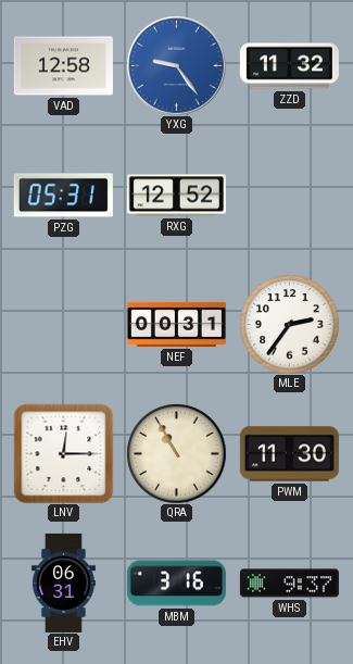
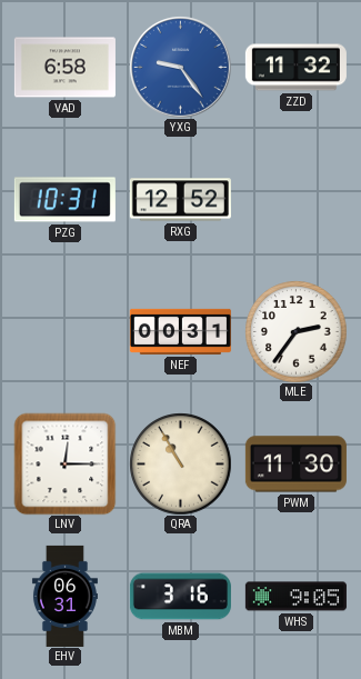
VAD: 12:58 -> 6:58
PZG: 05:31 -> 10:31
WHS: 9:37 -> 9:05
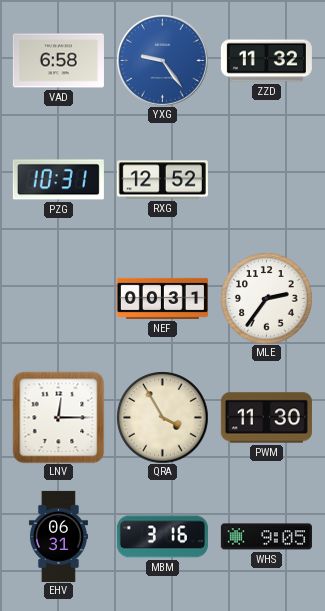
QRA: 10:55 -> 3:55
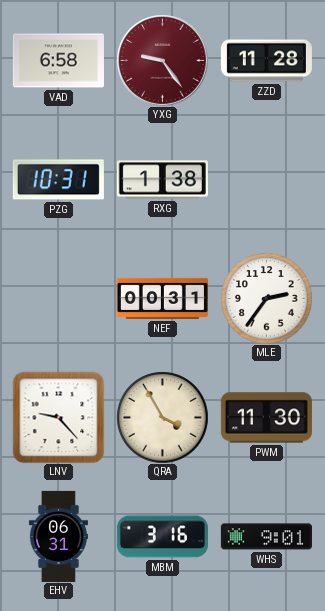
YXG dial: blue -> burgundy
ZZD: 11:32 -> 11:28
RXG: 12:52 -> 1:38
LNV: 12:15 -> 9:23
WHS: 9:05 -> 9:01
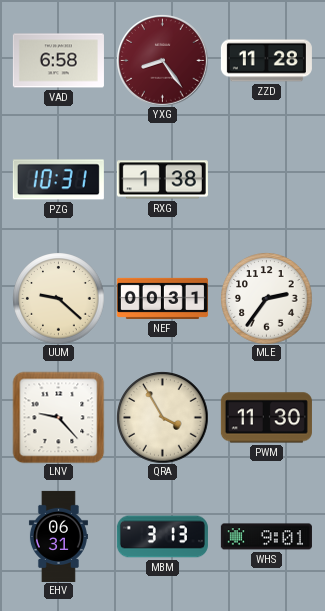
YXG: 9:24 -> 8:24
UUM: none -> 9:22
MBM: 3:16 -> 3:13
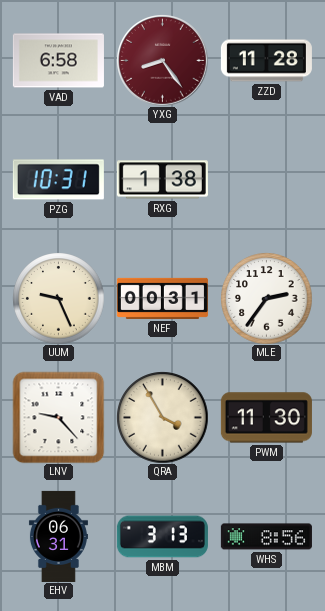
UUM: 9:22 -> 9:26
WHS: 9:01 -> 8:56
